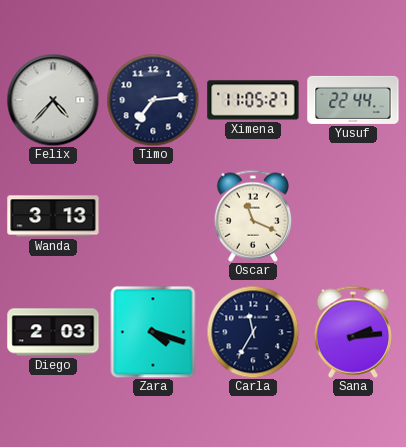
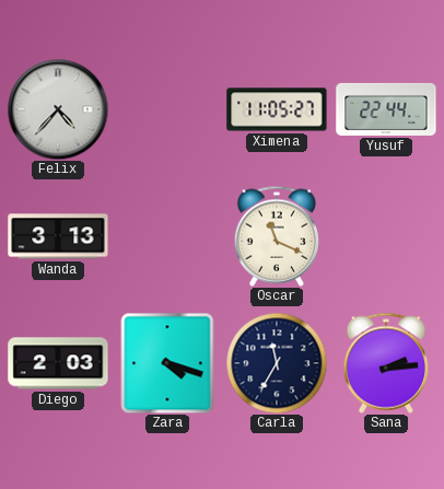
Timo: 7:14 -> none
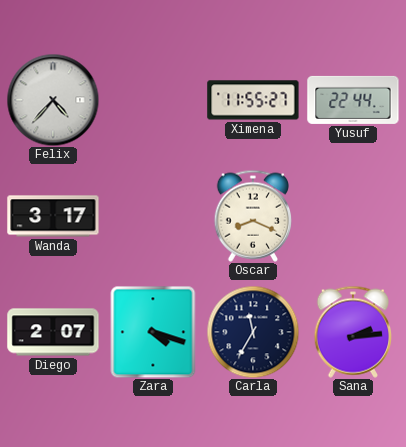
Ximena: 11:05 -> 11:55
Wanda: 3:13 -> 3:17
Oscar: 11:19 -> 8:19
Diego: 2:03 -> 2:07
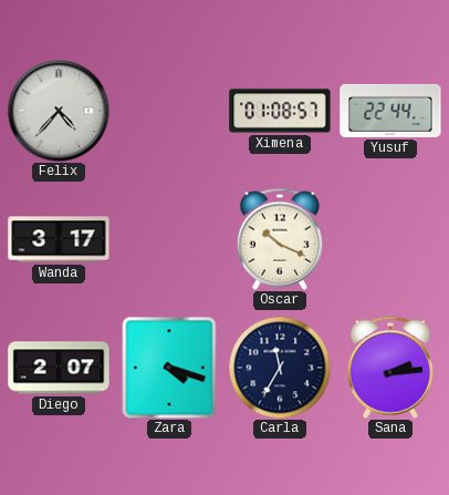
Ximena: 11:55 -> 01:08
Oscar: 8:19 -> 10:19
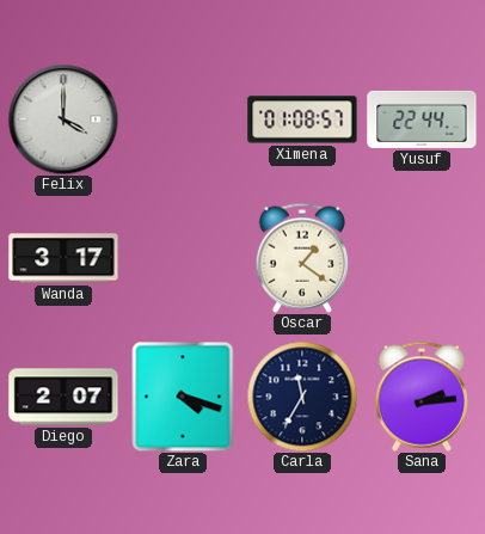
Felix: 4:37 -> 4:00
Oscar: 10:19 -> 1:21
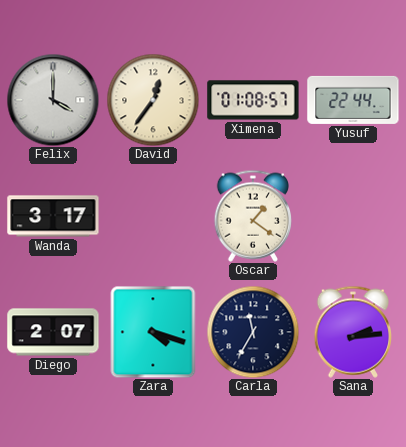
David: none -> 12:36
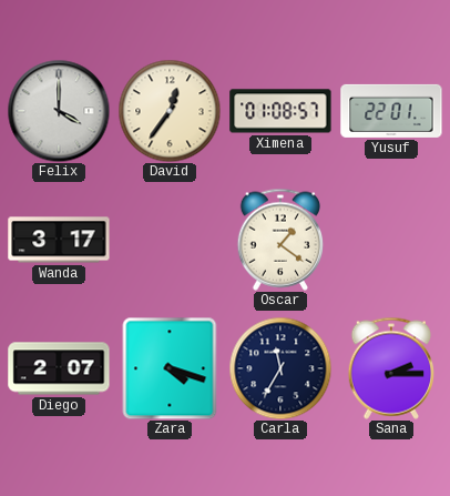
Yusuf: 22:44 -> 22:01
Sana: 2:14 -> 2:15
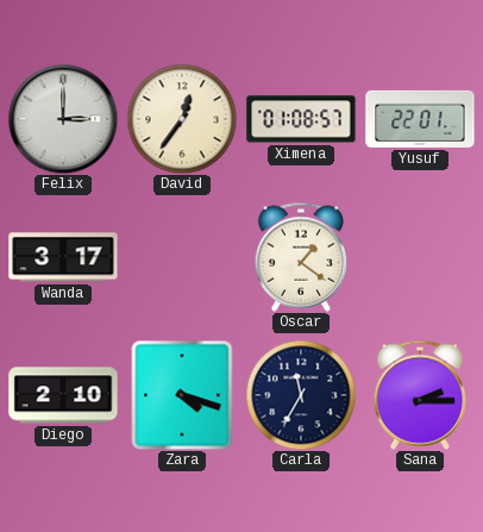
Felix: 4:00 -> 3:00
Diego: 2:07 -> 2:10
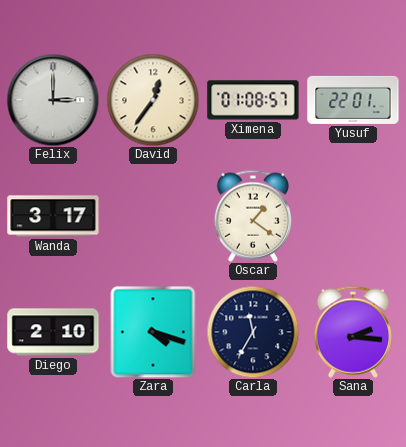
Sana: 2:15 -> 2:16
